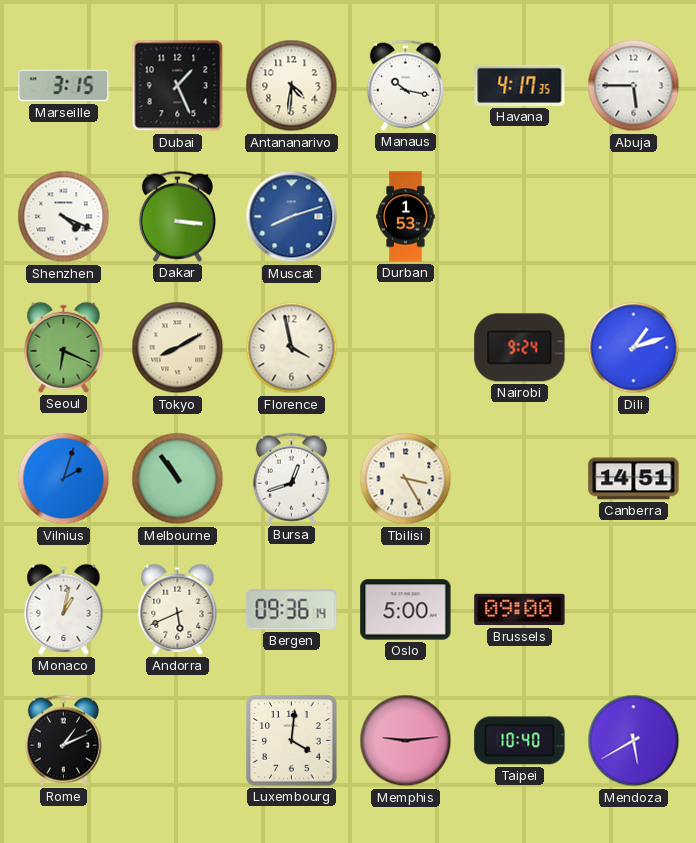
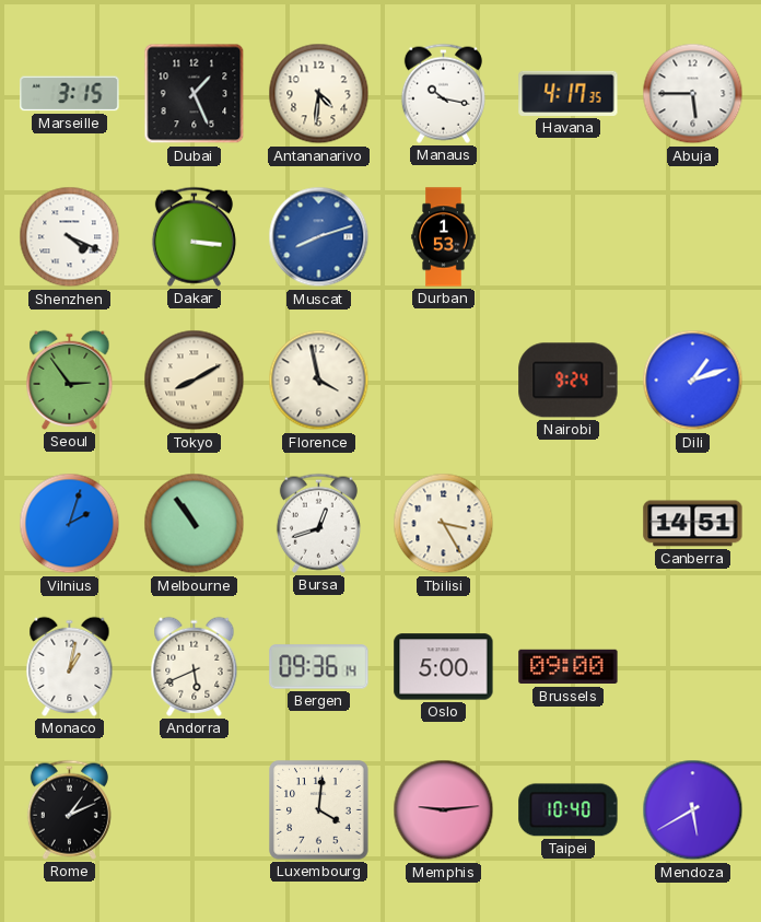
Seoul: 6:19 -> 2:54
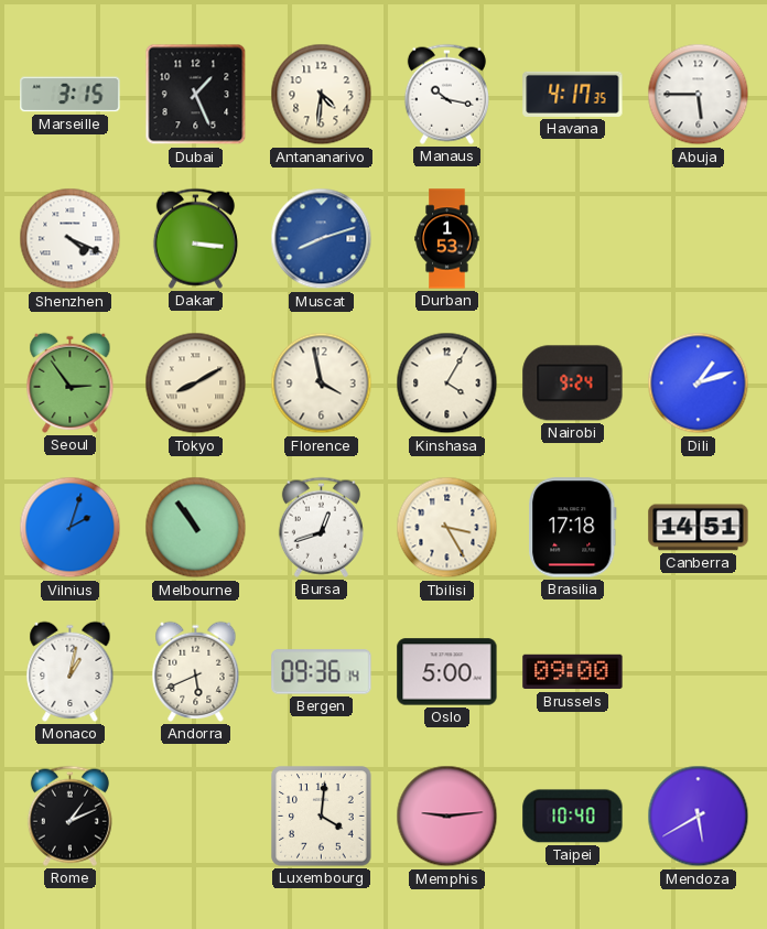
Kinshasa: none -> 4:05
Brasilia: none -> 17:18
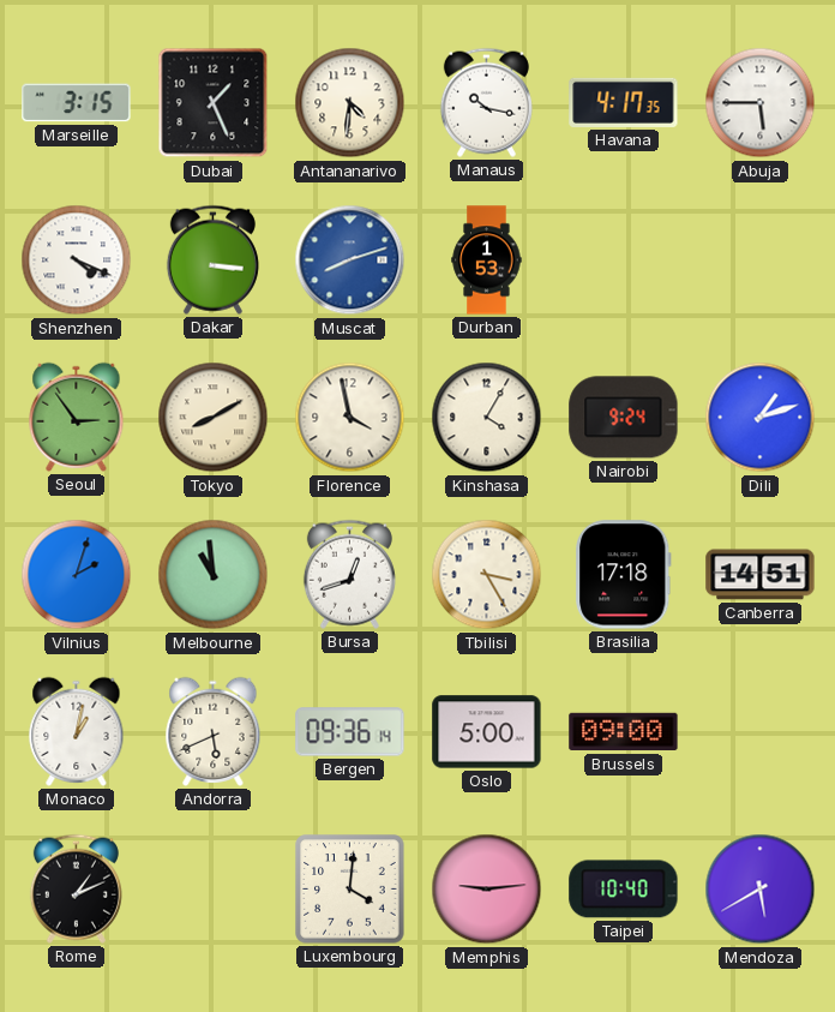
Melbourne: 10:54 -> 10:59
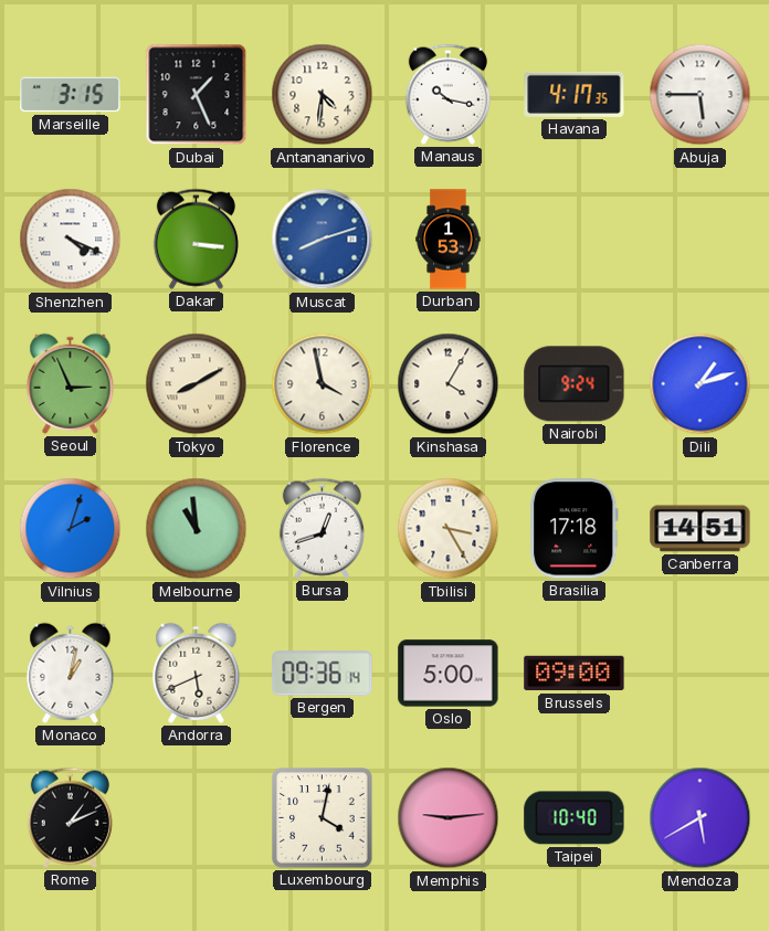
Seoul: 2:54 -> 2:56
Luxembourg: 4:01 -> 4:02
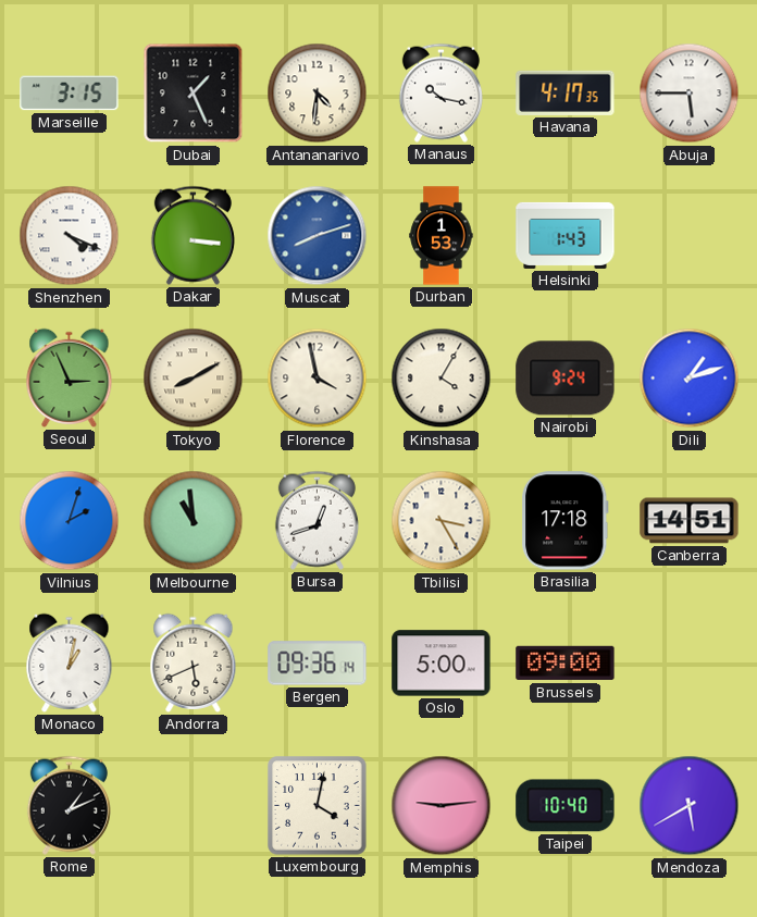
Helsinki: none -> 1:43
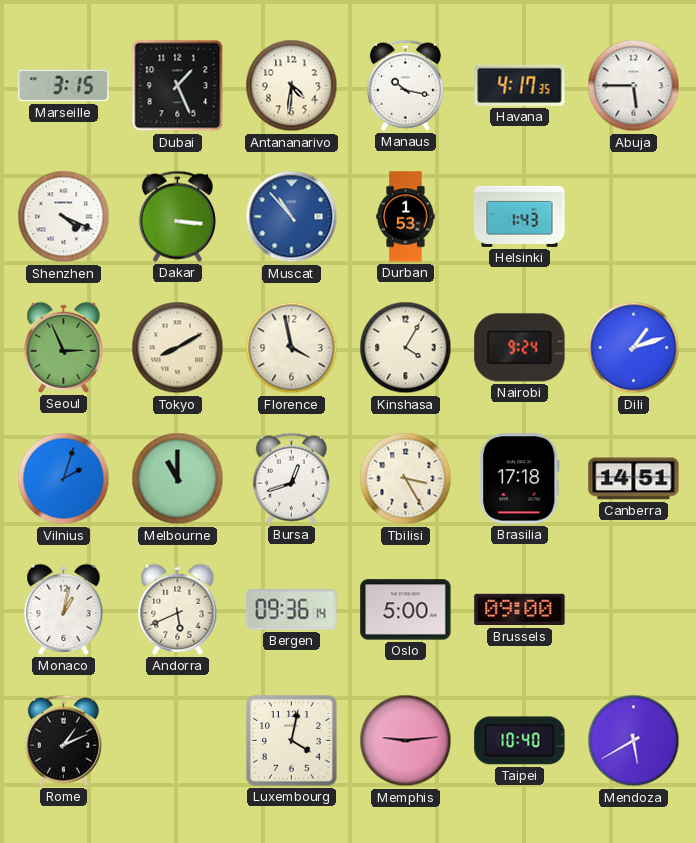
Muscat: 8:12 -> 10:53
Melbourne: 10:59 -> 11:00
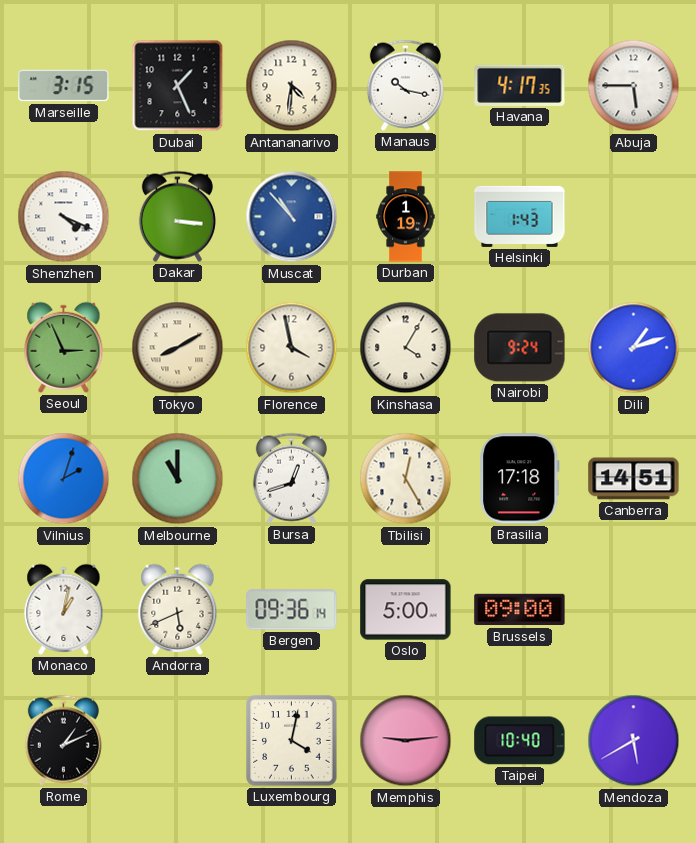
Durban: 1:53 -> 1:19
Tbilisi: 3:25 -> 12:25
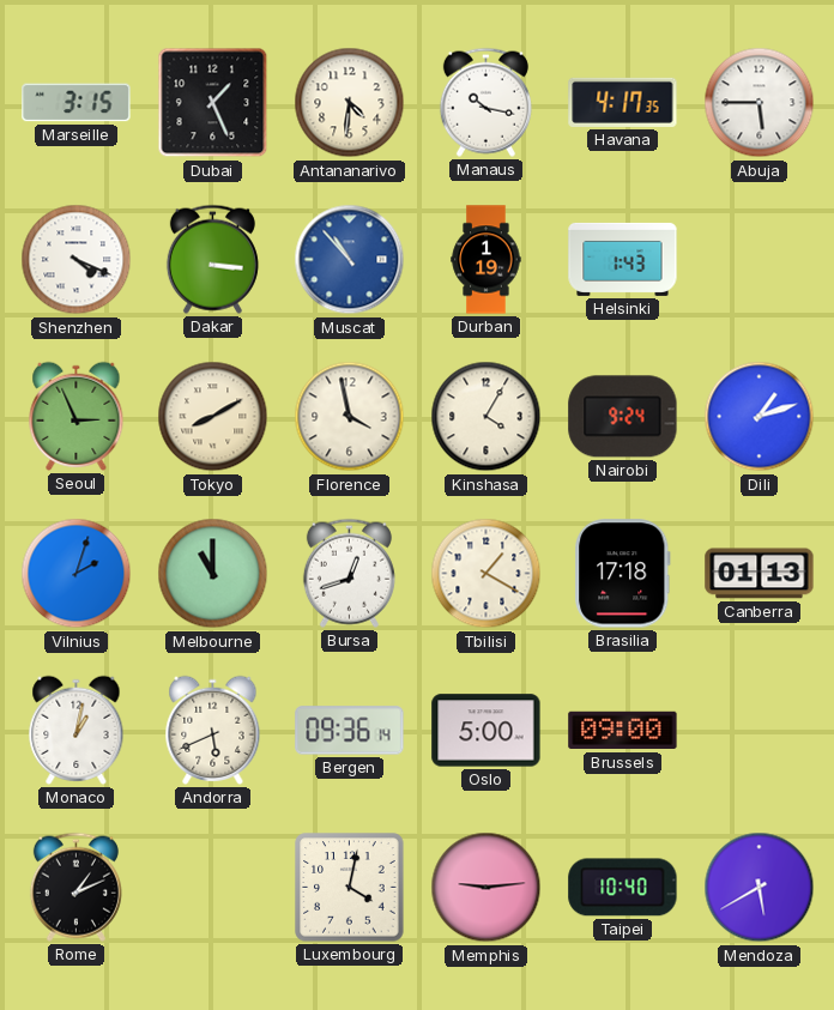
Tbilisi: 12:25 -> 1:20
Canberra: 14:51 -> 01:13
